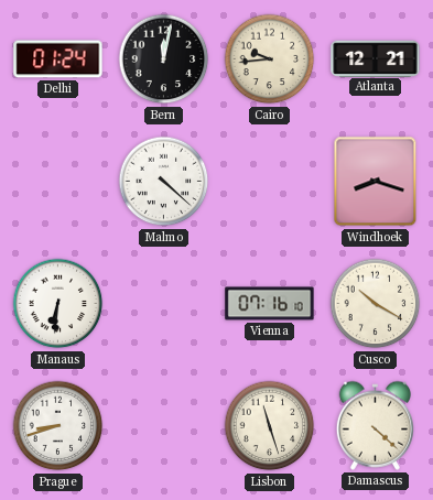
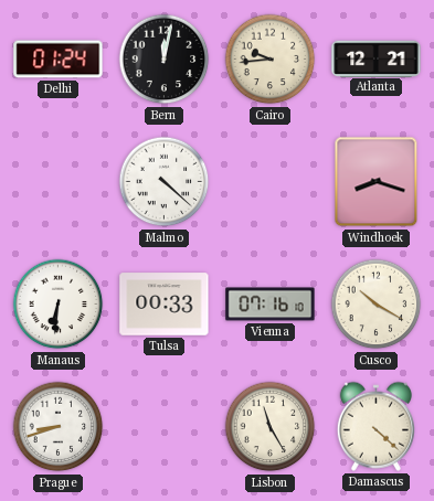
Tulsa: none -> 00:33
Lisbon: 11:27 -> 11:25
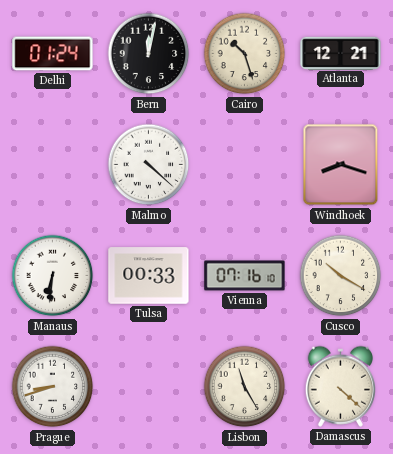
Cairo: 9:44 -> 10:27
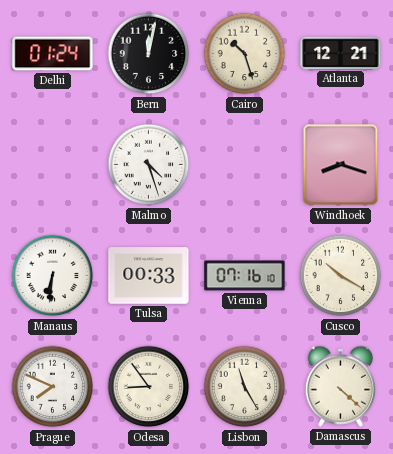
Malmo: 4:22 -> 4:27
Prague: 8:42 -> 7:49
Odesa: none -> 8:54
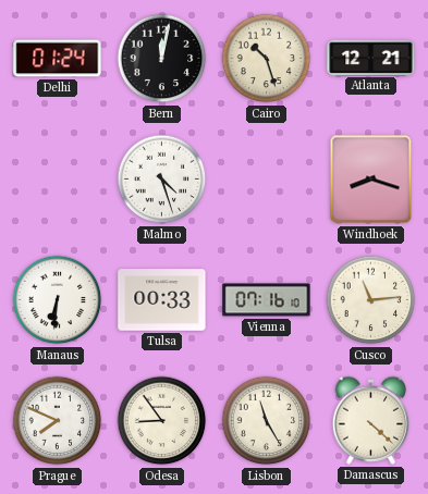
Cusco: 10:20 -> 11:14
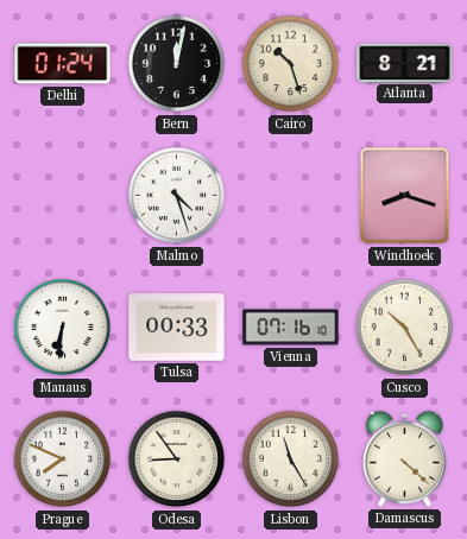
Atlanta: 12:21 -> 8:21
Cusco: 11:14 -> 10:25
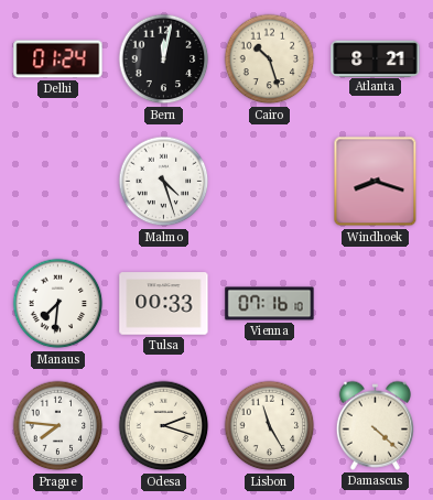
Manaus: 6:31 -> 7:31
Cusco: 10:25 -> none
Prague: 7:49 -> 7:46
Odesa: 8:54 -> 2:18
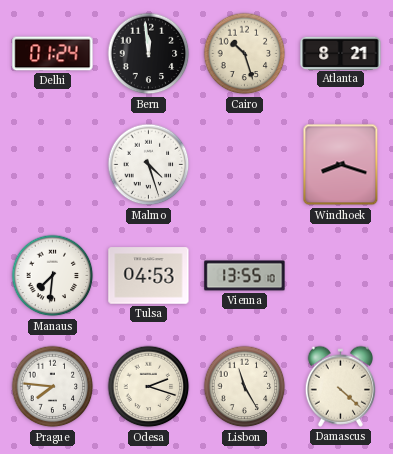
Bern: 12:02 -> 11:59
Tulsa: 00:33 -> 04:53
Vienna: 07:16 -> 13:55
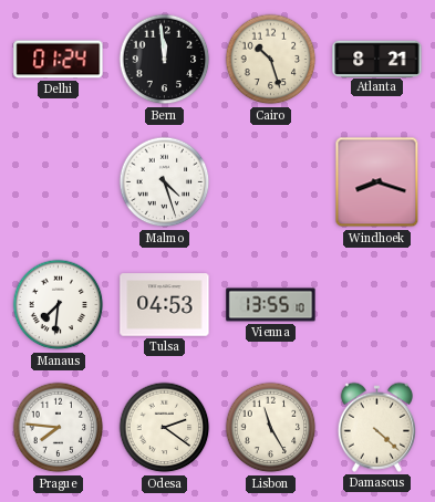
Odesa: 2:18 -> 2:21
